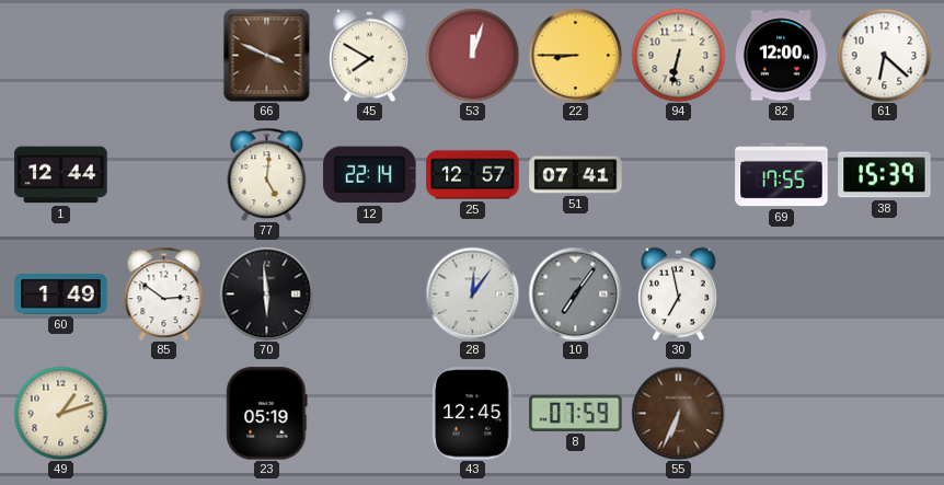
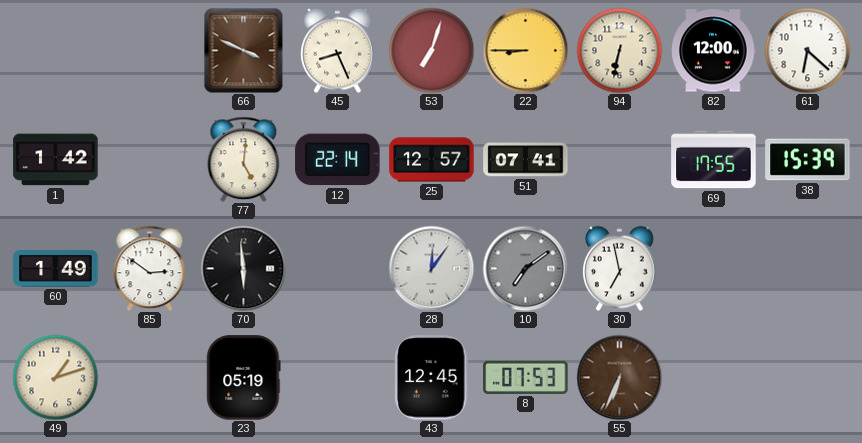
45: 7:50 -> 8:26
53: 12:03 -> 7:03
1: 12:44 -> 1:42
10: 7:06 -> 7:09
8: 07:59 -> 07:53
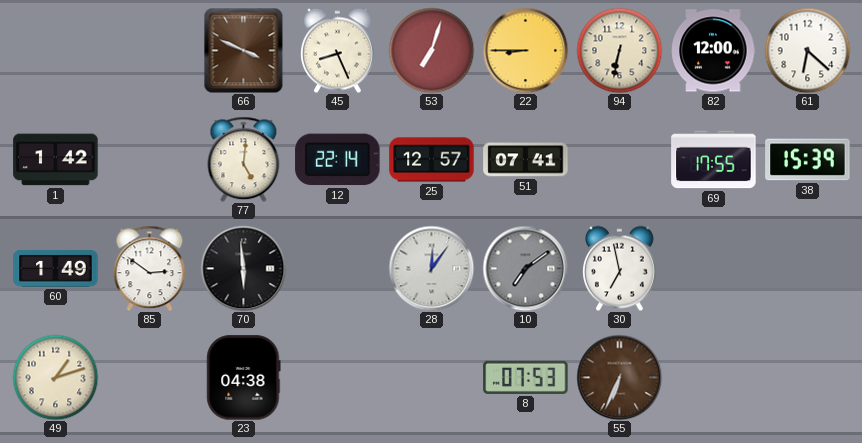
23: 05:19 -> 04:38
43: 12:45 -> none
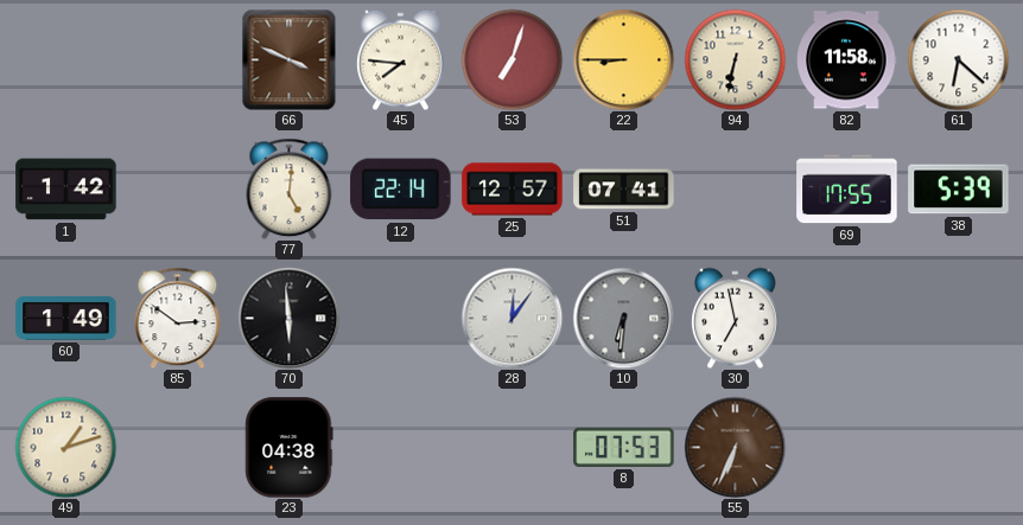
45: 8:26 -> 7:46
82: 12:00 -> 11:58
38: 15:39 -> 5:39
10: 7:09 -> 6:31
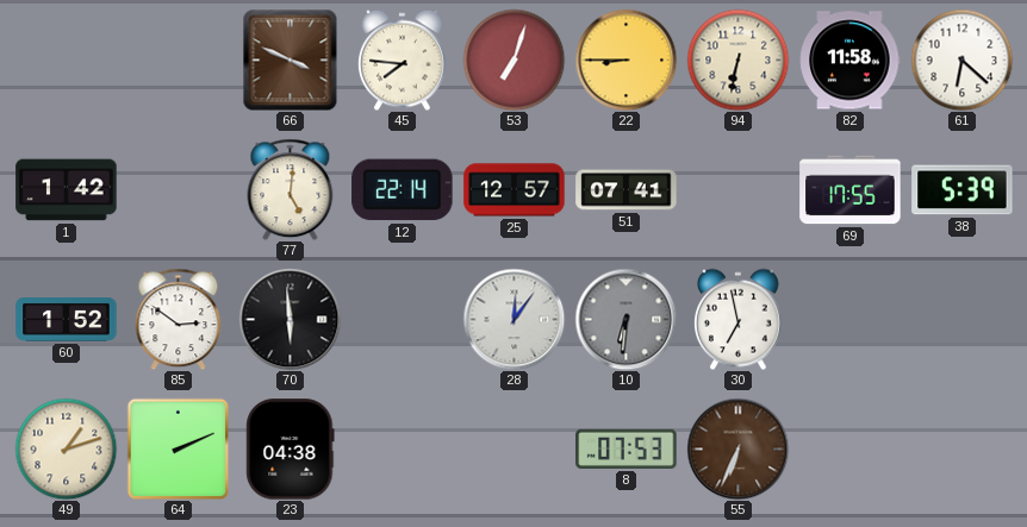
60: 1:49 -> 1:52
64: none -> 2:11
